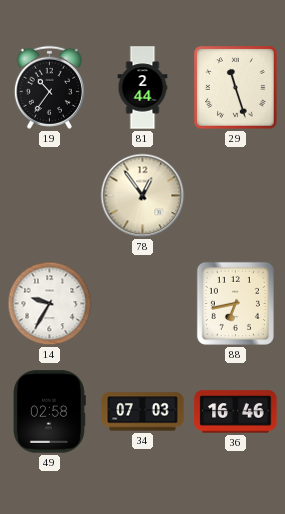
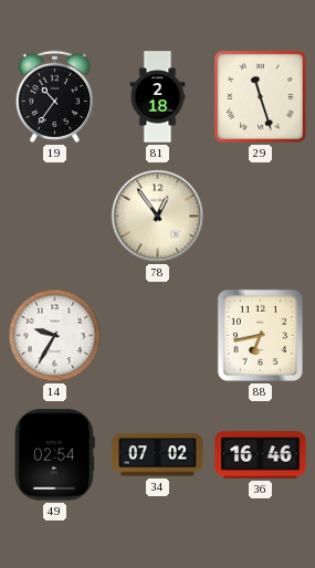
81: 2:44 -> 2:18
49: 02:58 -> 02:54
34: 07:03 -> 07:02
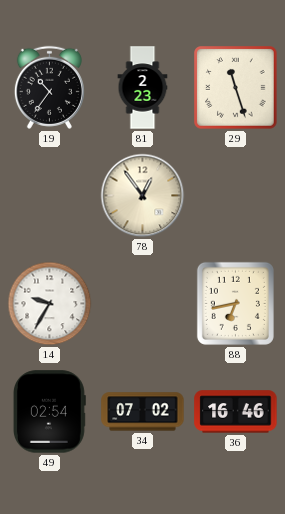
81: 2:18 -> 2:23
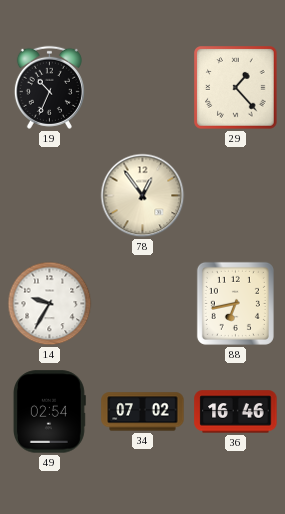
19: 10:36 -> 10:34
81: 2:23 -> none
29: 11:27 -> 1:23
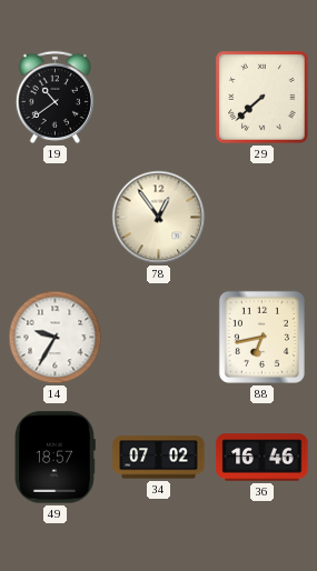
19: 10:34 -> 10:39
29: 1:23 -> 7:38
49: 02:54 -> 18:57
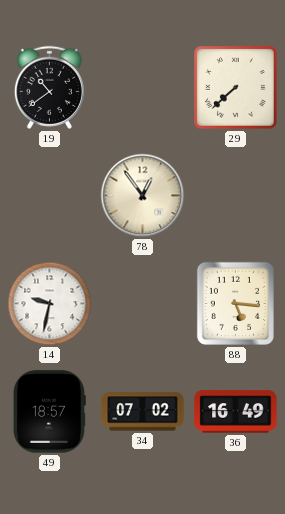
14: 9:35 -> 9:32
88: 6:43 -> 5:16
36: 16:46 -> 16:49
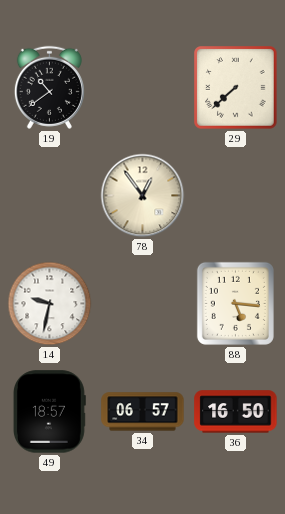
34: 07:02 -> 06:57
36: 16:49 -> 16:50
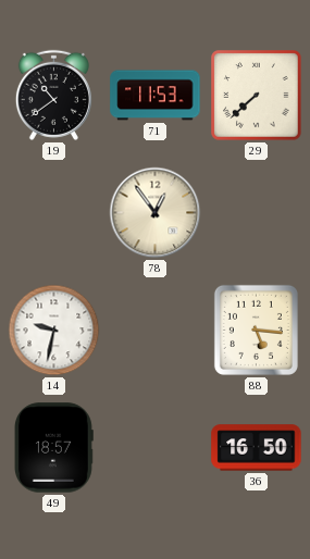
71: none -> 11:53
34: 06:57 -> none
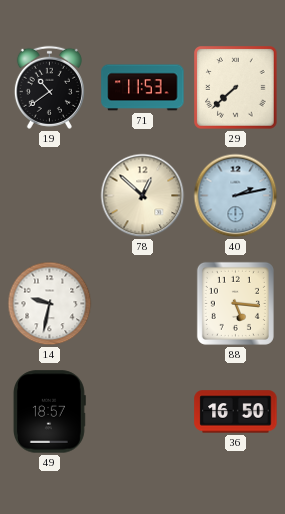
78: 12:54 -> 12:52
40: none -> 2:13
